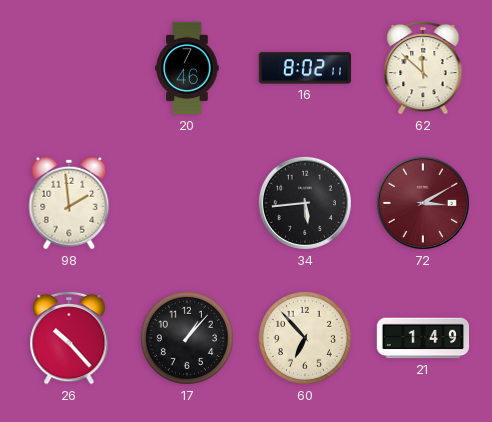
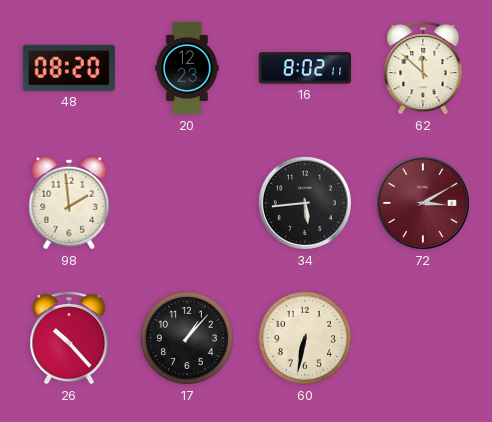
48: none -> 08:20
20: 7:46 -> 12:23
60: 6:53 -> 6:32
21: 1:49 -> none
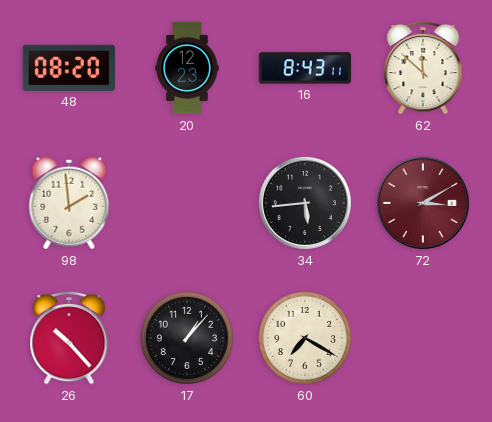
16: 8:02 -> 8:43
60: 6:32 -> 7:20
